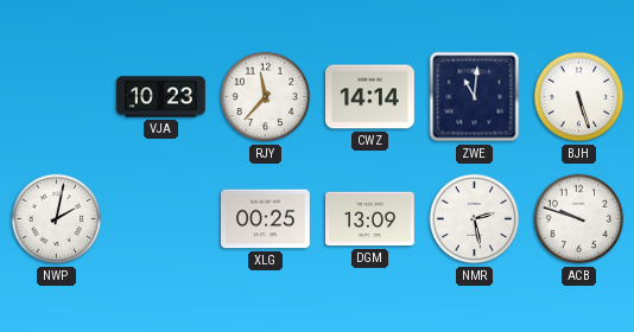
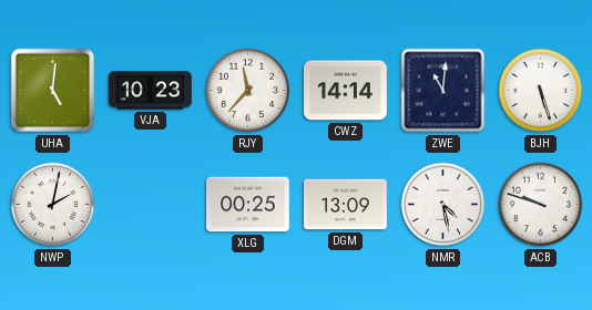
UHA: none -> 5:01
NMR: 2:28 -> 4:28
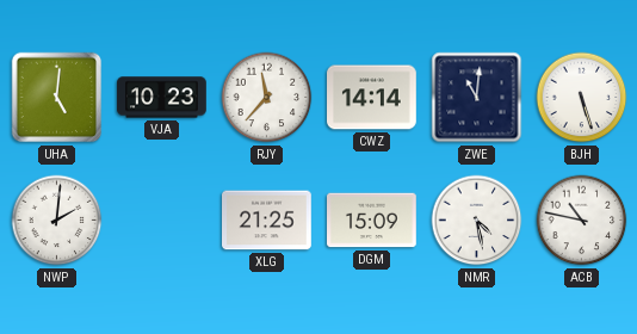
NWP: 2:02 -> 2:01
XLG: 00:25 -> 21:25
DGM: 13:09 -> 15:09
ACB: 9:48 -> 10:47
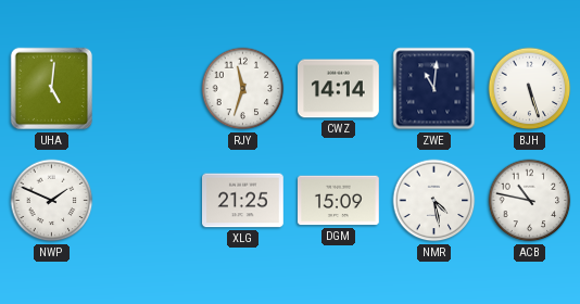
VJA: 10:23 -> none
RJY: 11:37 -> 11:33
NWP: 2:01 -> 1:49
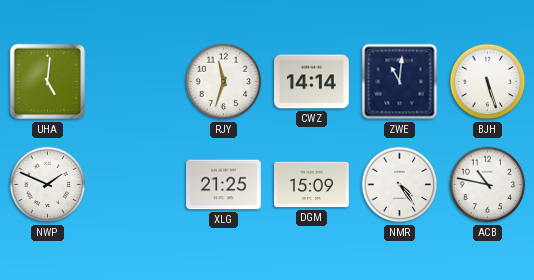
NMR: 4:28 -> 4:24
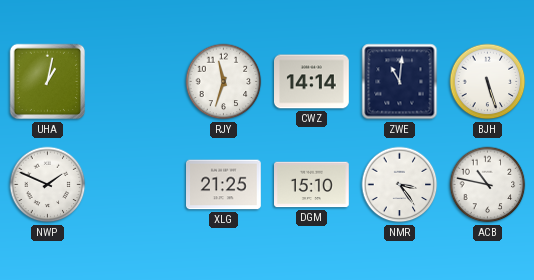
UHA: 5:01 -> 1:02
DGM: 15:09 -> 15:10
NMR: 4:24 -> 3:24
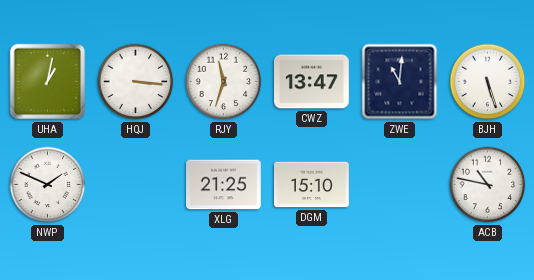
HQJ: none -> 3:16
CWZ: 14:14 -> 13:47
NMR: 3:24 -> none
